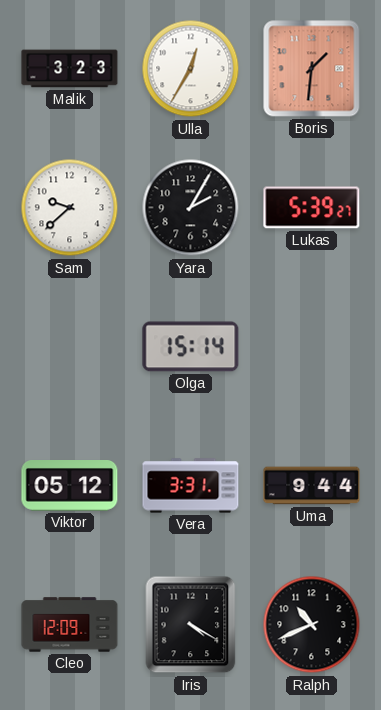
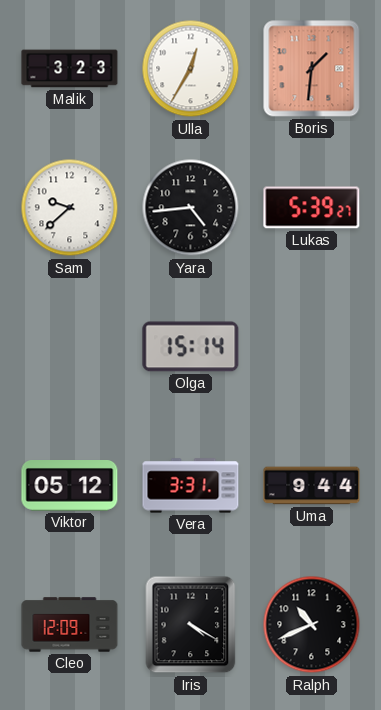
Yara: 2:05 -> 4:44
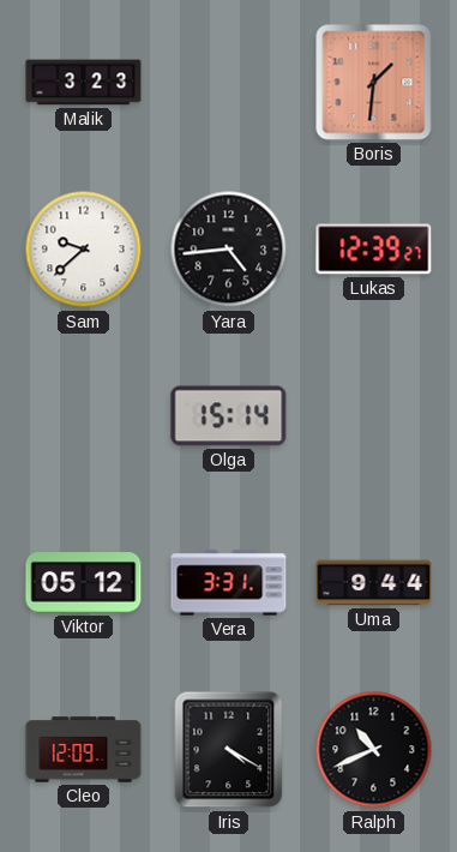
Ulla: 12:35 -> none
Lukas: 5:39 -> 12:39
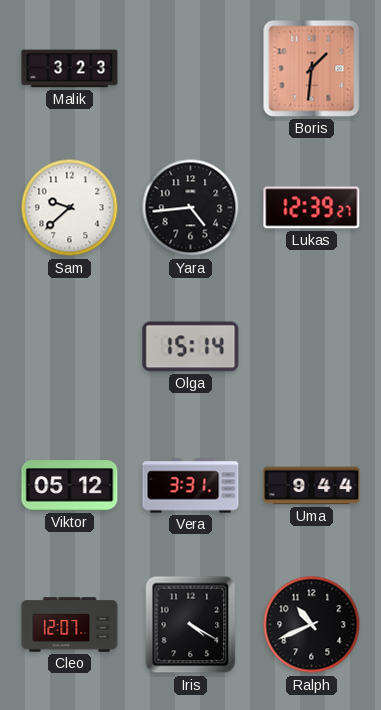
Cleo: 12:09 -> 12:07
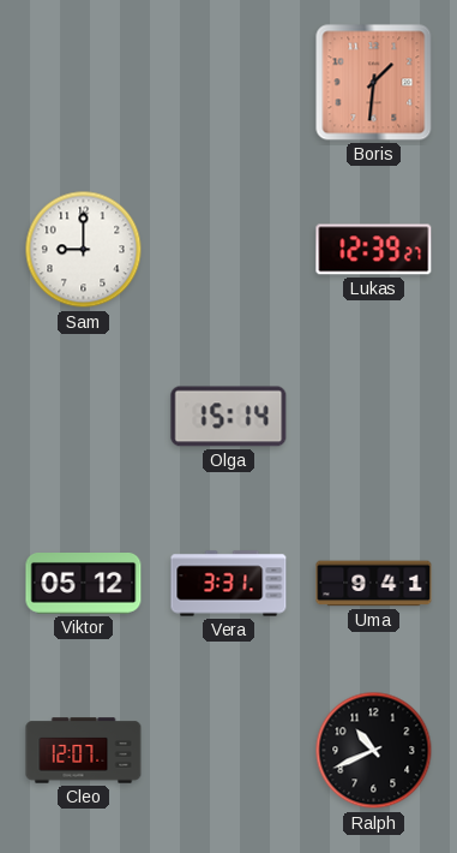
Malik: 3:23 -> none
Sam: 9:38 -> 9:00
Yara: 4:44 -> none
Uma: 9:44 -> 9:41
Iris: 4:20 -> none
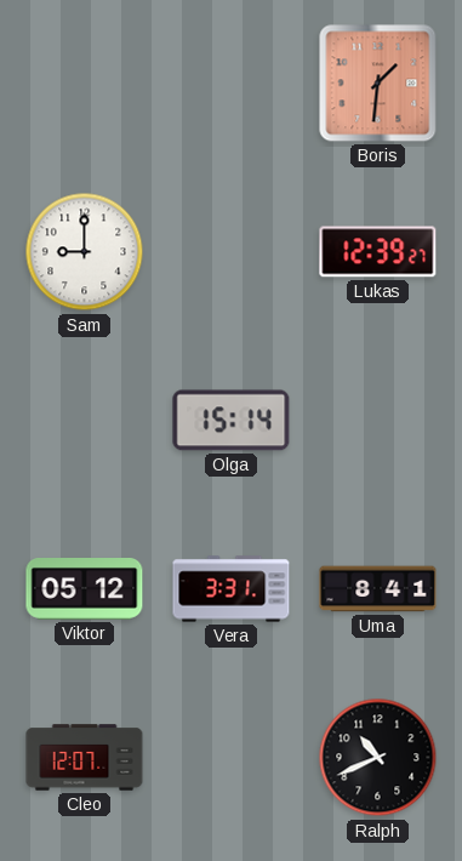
Uma: 9:41 -> 8:41
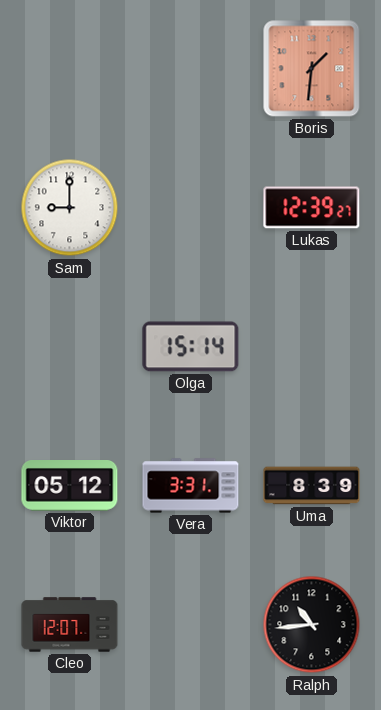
Uma: 8:41 -> 8:39
Ralph: 10:41 -> 10:44
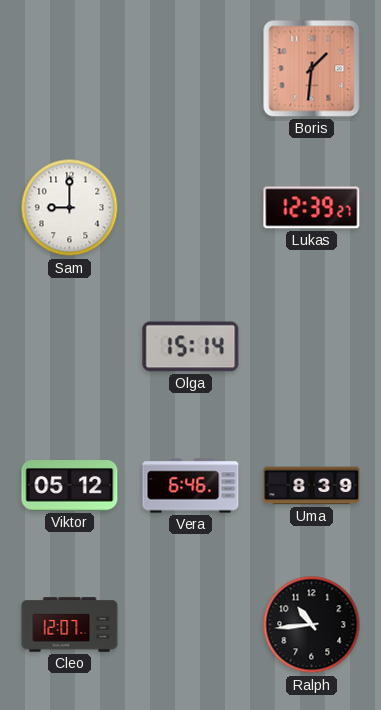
Vera: 3:31 -> 6:46
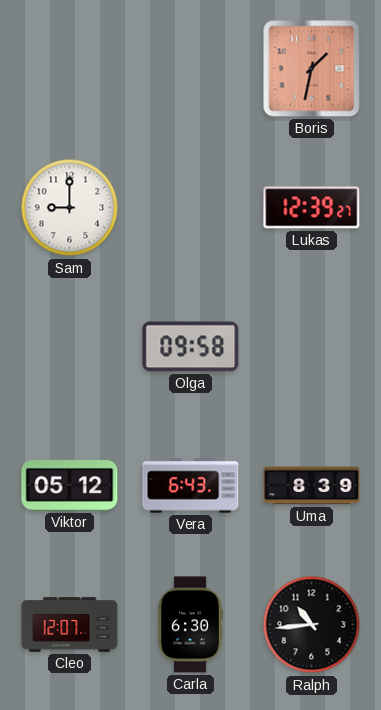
Boris: 1:31 -> 1:32
Olga: 15:14 -> 09:58
Vera: 6:46 -> 6:43
Carla: none -> 6:30
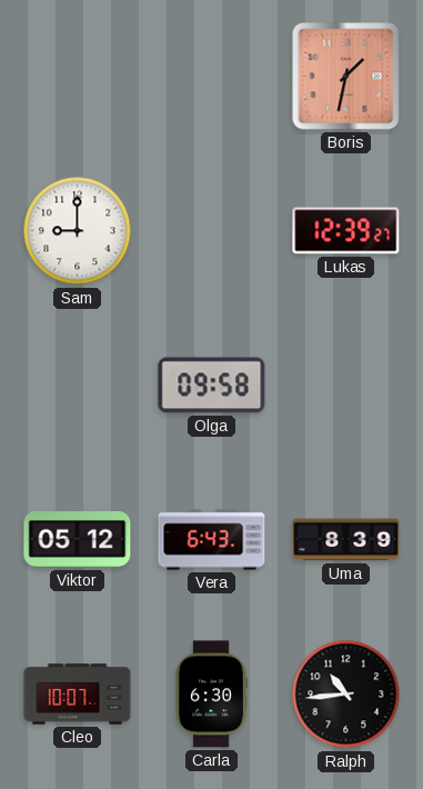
Cleo: 12:07 -> 10:07
